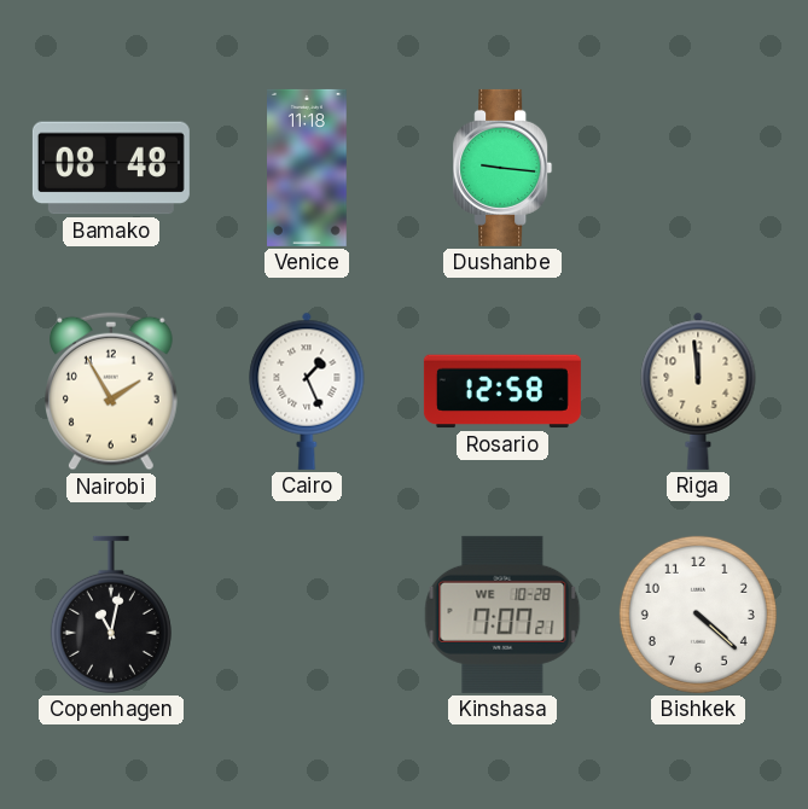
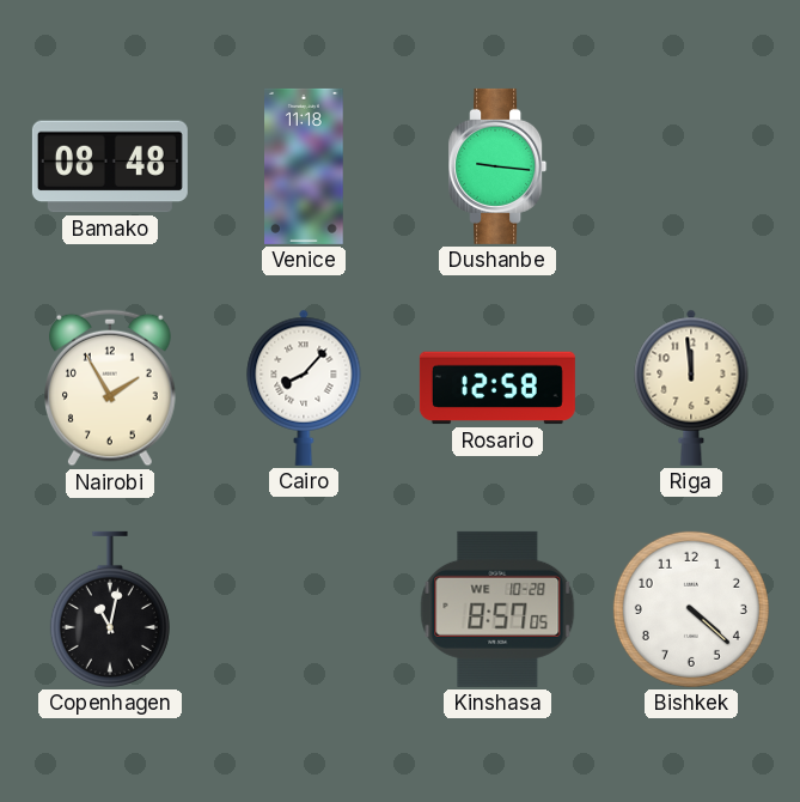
Cairo: 1:26 -> 8:07
Kinshasa: 7:07 -> 8:57
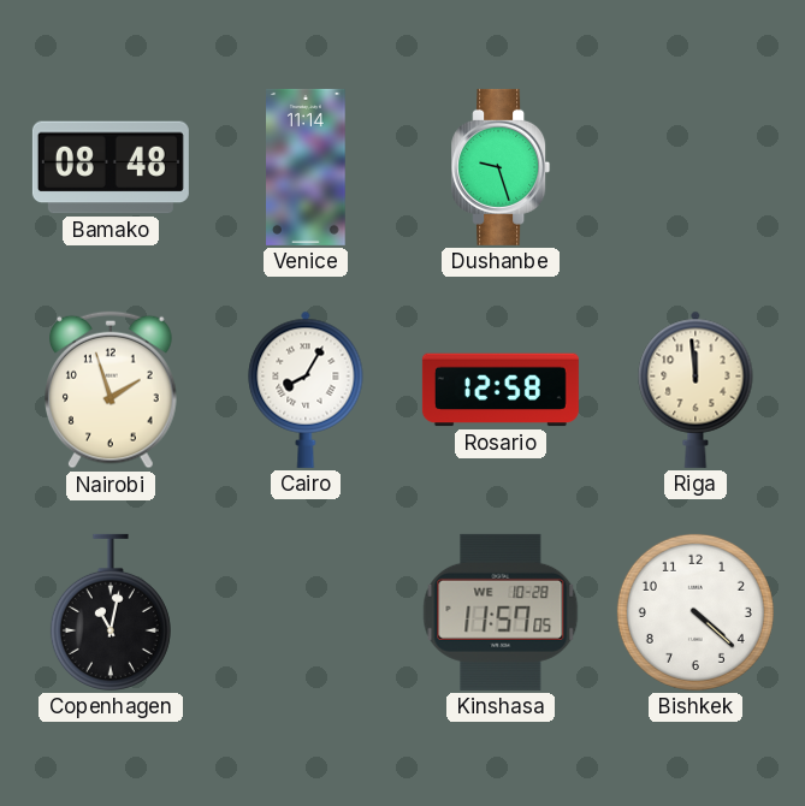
Venice: 11:18 -> 11:14
Dushanbe: 9:16 -> 9:27
Nairobi: 1:55 -> 1:57
Cairo: 8:07 -> 8:05
Kinshasa: 8:57 -> 11:57
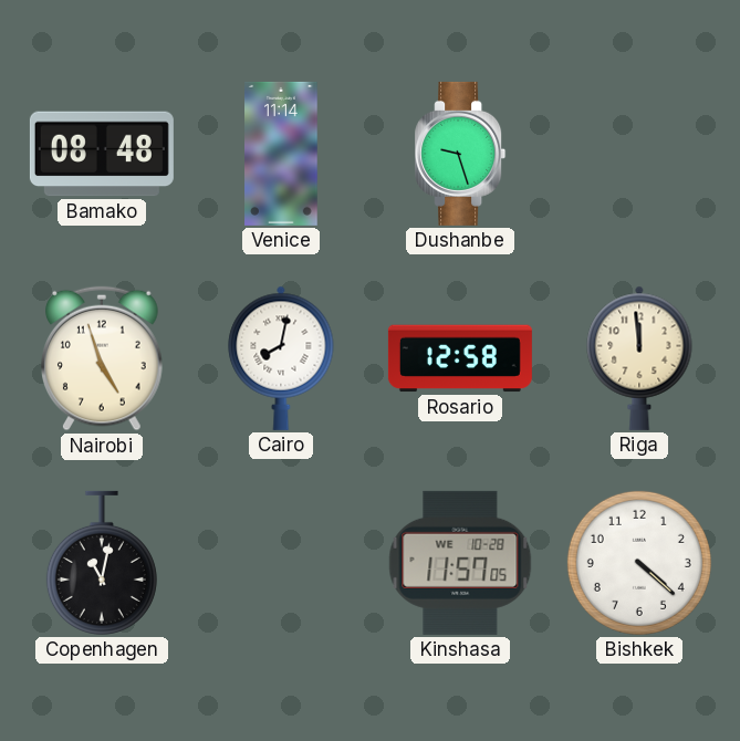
Nairobi: 1:57 -> 4:57
Cairo: 8:05 -> 8:02
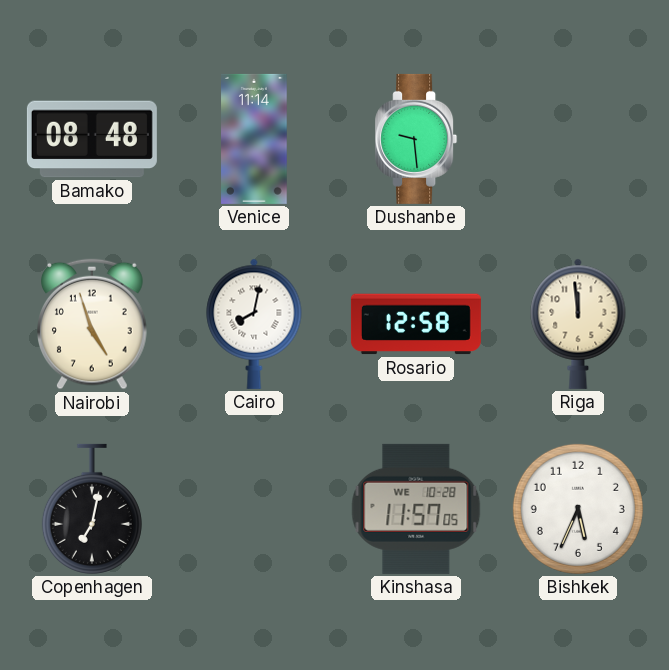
Dushanbe: 9:27 -> 9:29
Copenhagen: 11:02 -> 7:02
Bishkek: 4:22 -> 5:34
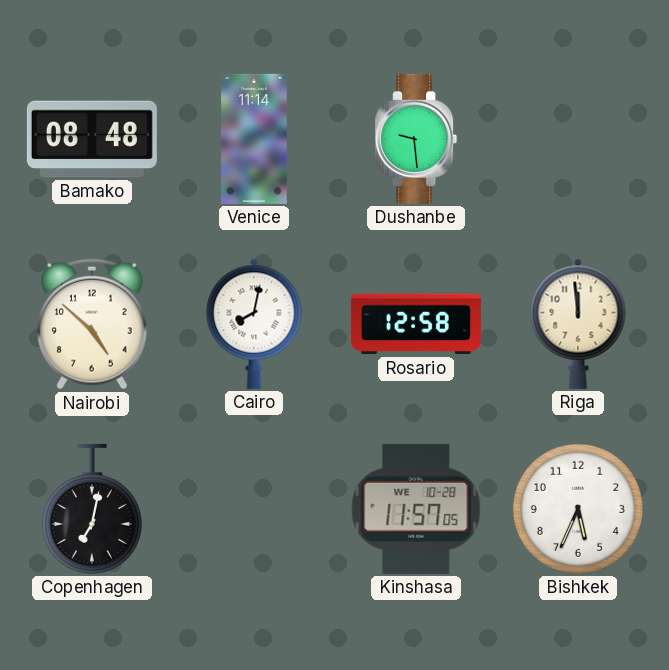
Nairobi: 4:57 -> 4:52
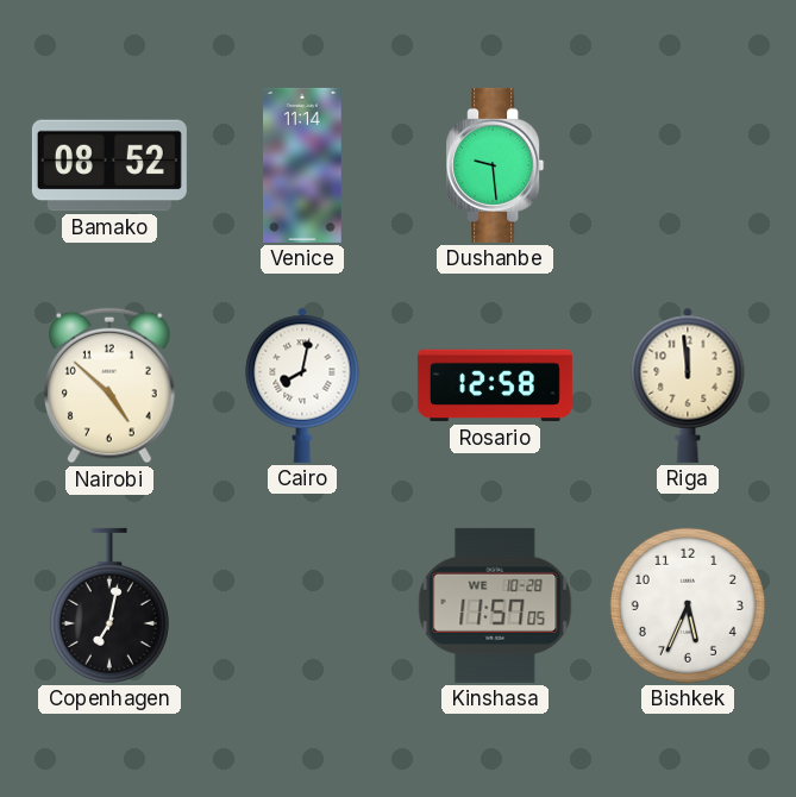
Bamako: 08:48 -> 08:52
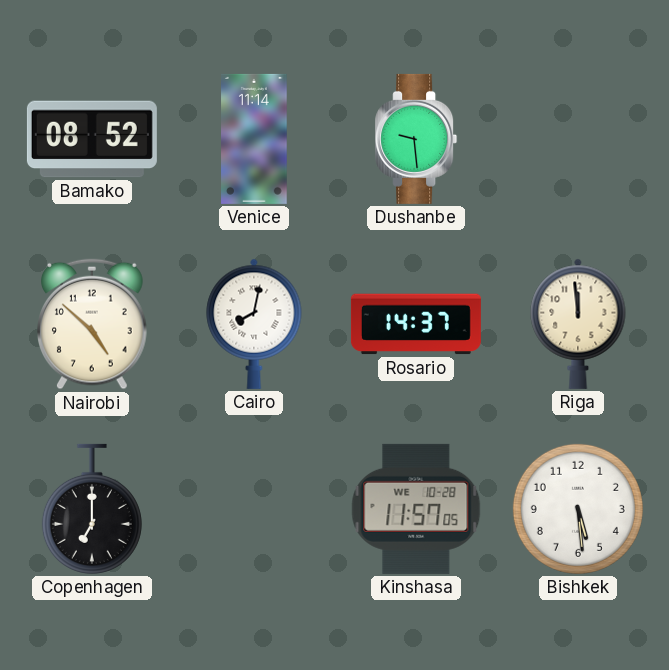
Rosario: 12:58 -> 14:37
Copenhagen: 7:02 -> 7:00
Bishkek: 5:34 -> 5:29
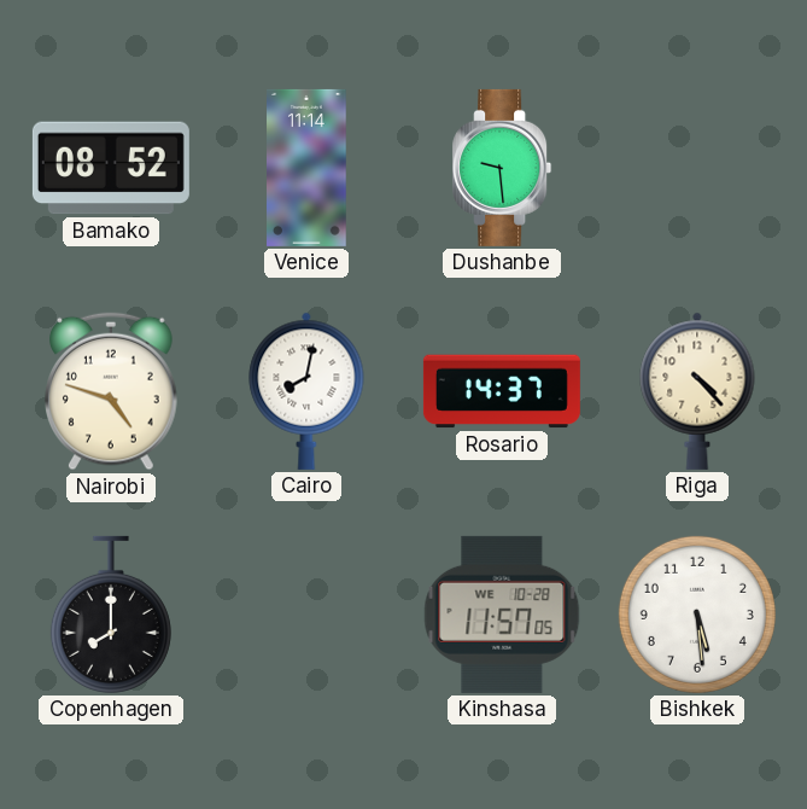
Nairobi: 4:52 -> 4:48
Riga: 11:59 -> 4:23
Copenhagen: 7:00 -> 8:00
